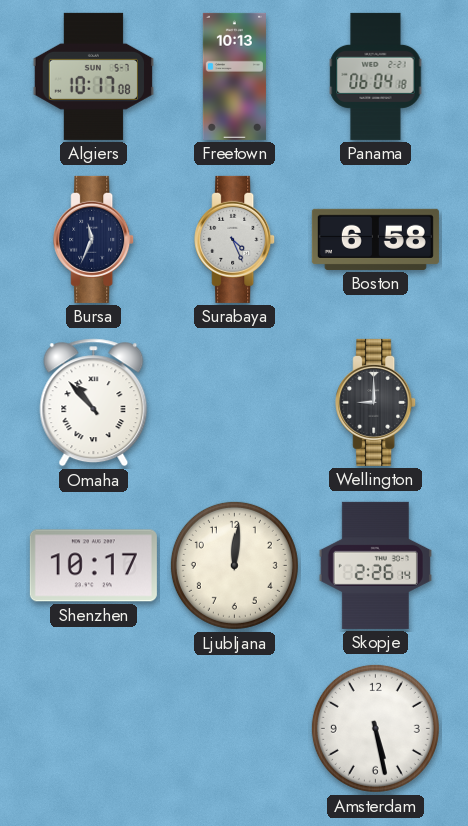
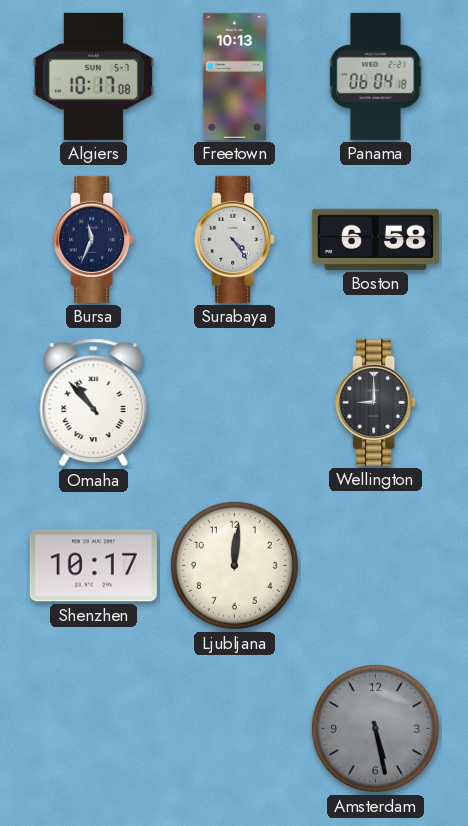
Surabaya: 4:26 -> 4:24
Skopje: 2:26 -> none
Amsterdam dial: white -> grey
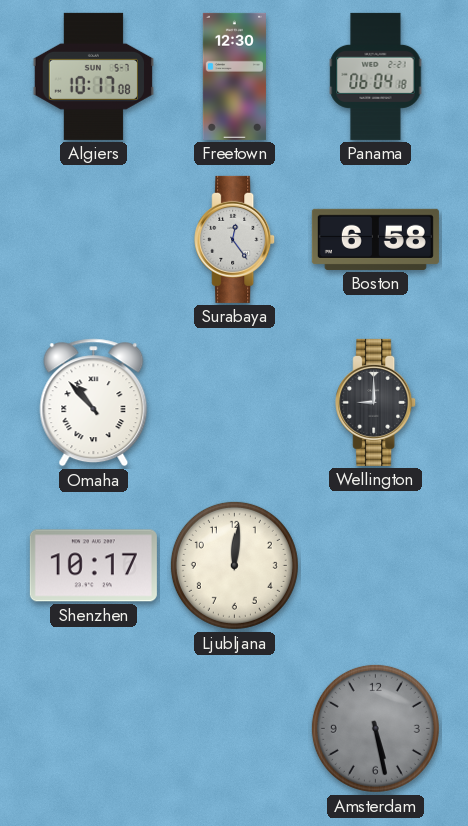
Freetown: 10:13 -> 12:30
Bursa: 11:34 -> none
Surabaya: 4:24 -> 12:24
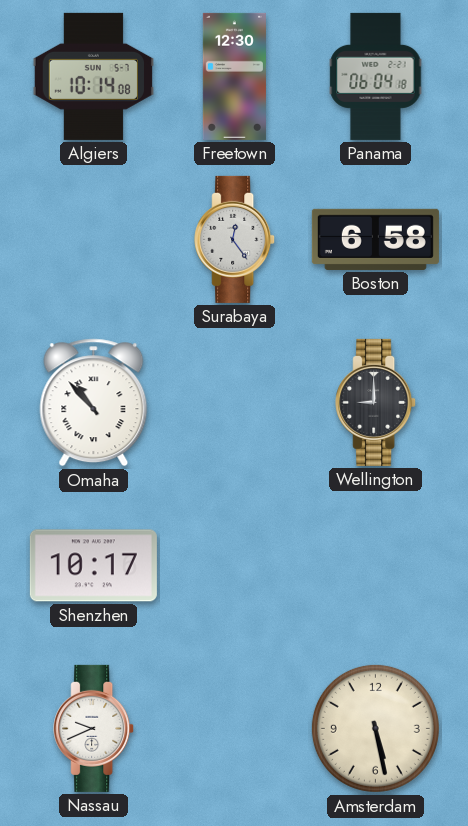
Algiers: 10:17 -> 10:14
Ljubljana: 12:01 -> none
Nassau: none -> 9:41
Amsterdam dial: grey -> cream
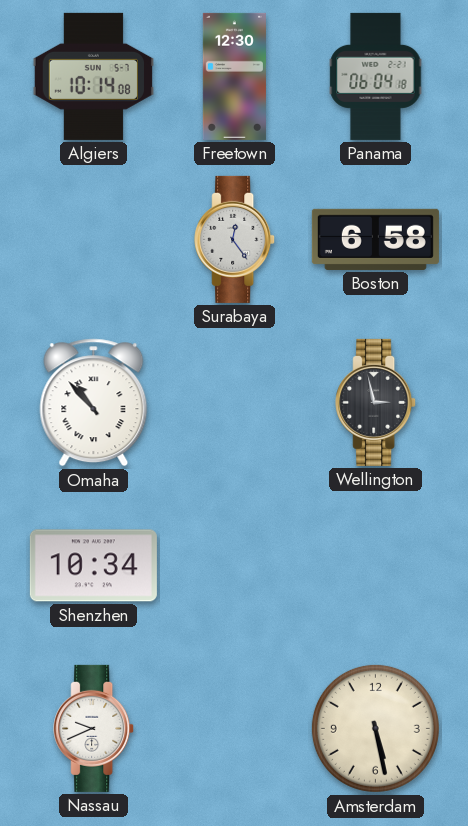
Wellington: 9:00 -> 2:58
Shenzhen: 10:17 -> 10:34
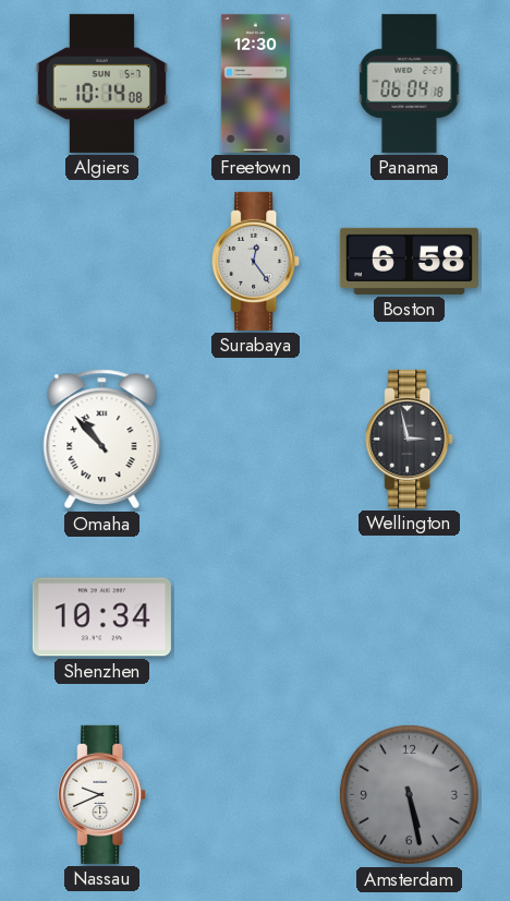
Amsterdam dial: cream -> grey
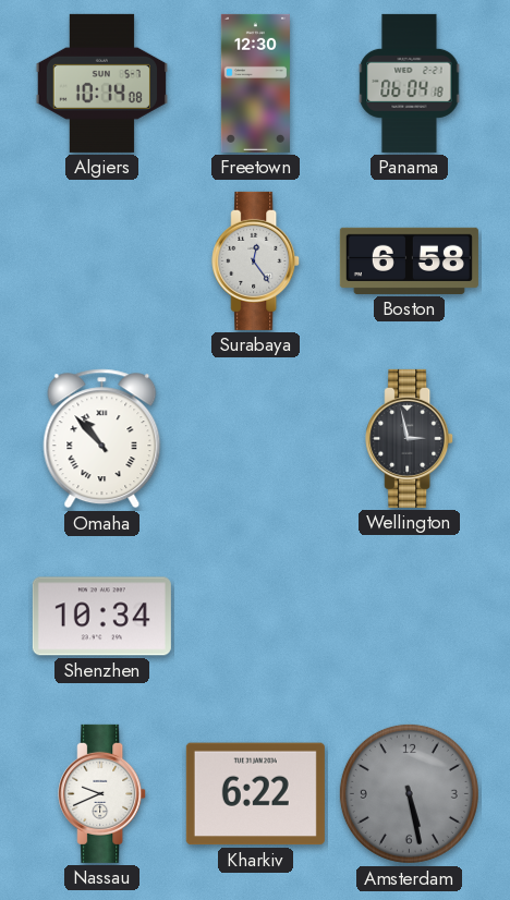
Kharkiv: none -> 6:22
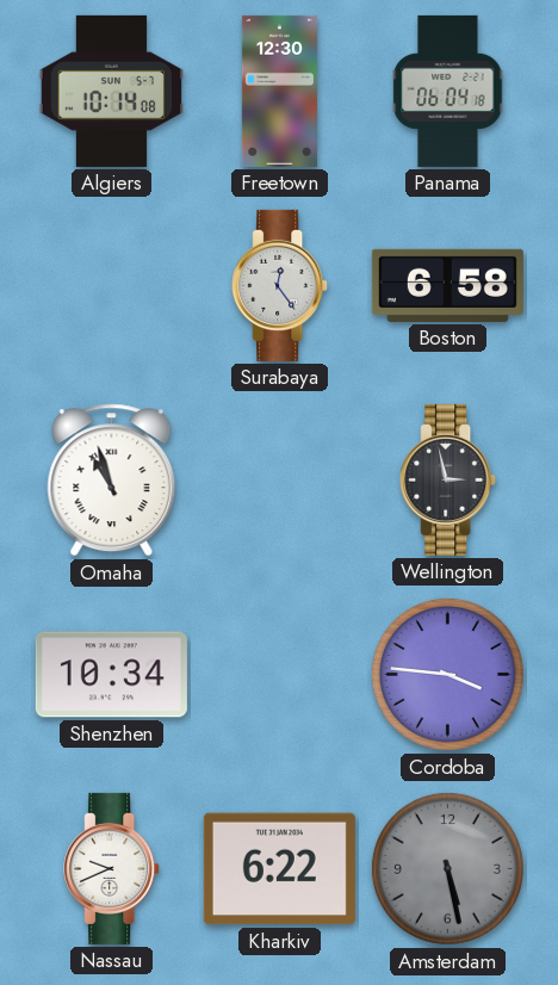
Omaha: 10:53 -> 10:57
Cordoba: none -> 3:46
